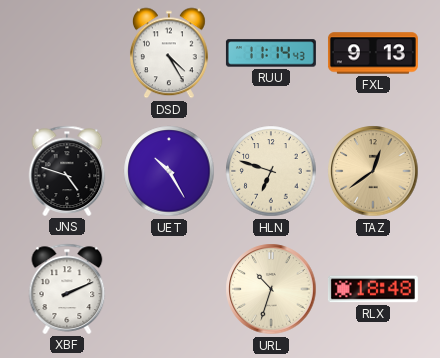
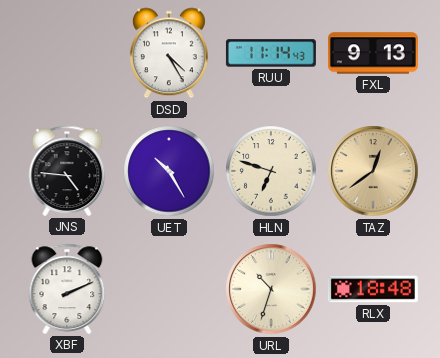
JNS: 4:48 -> 4:46
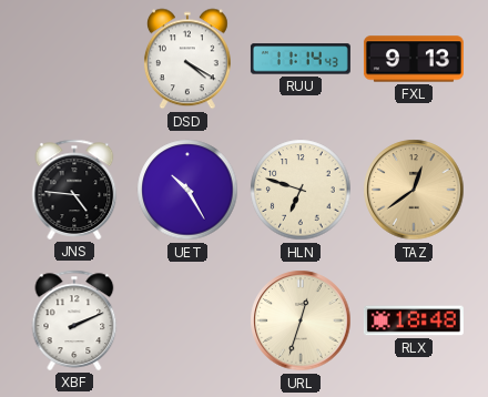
DSD: 4:25 -> 4:20
URL: 10:33 -> 12:33
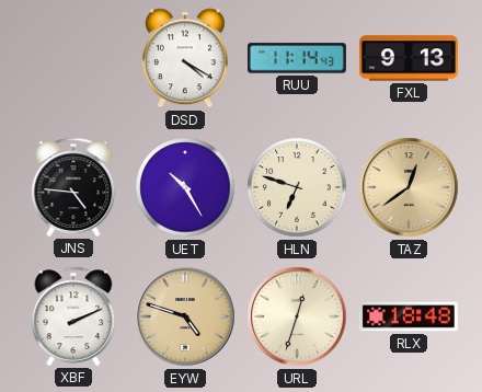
EYW: none -> 4:48
